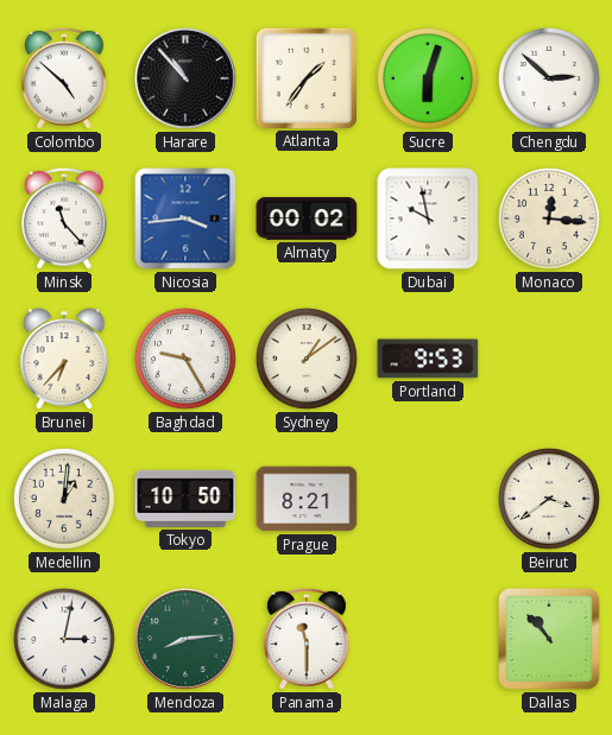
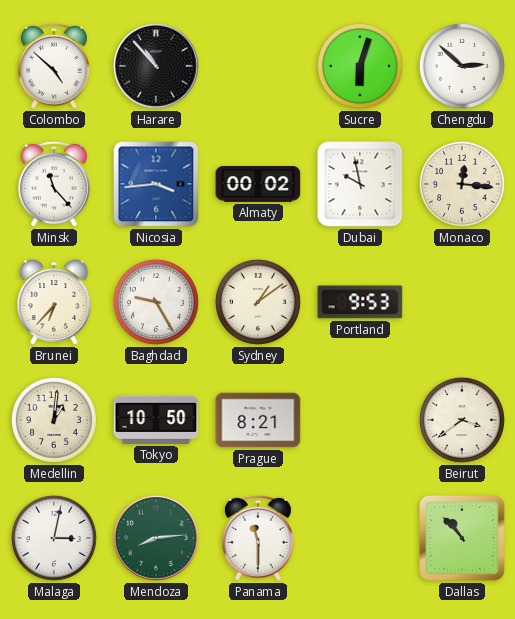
Atlanta: 1:36 -> none
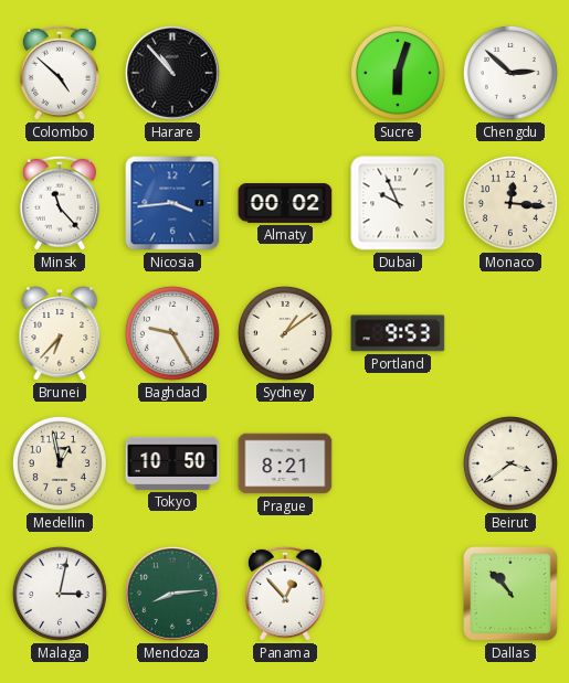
Dubai: 9:58 -> 9:56
Medellin: 1:01 -> 12:58
Panama: 11:30 -> 12:53
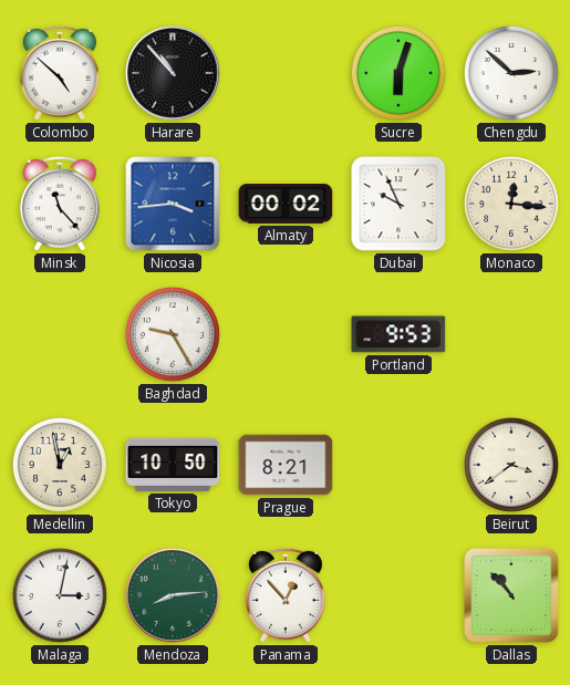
Brunei: 6:37 -> none
Sydney: 1:09 -> none
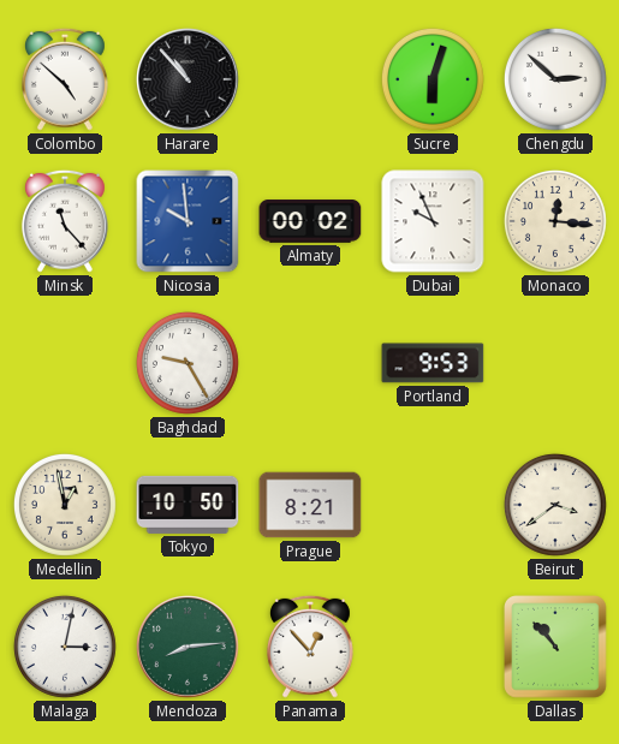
Nicosia: 3:44 -> 9:59
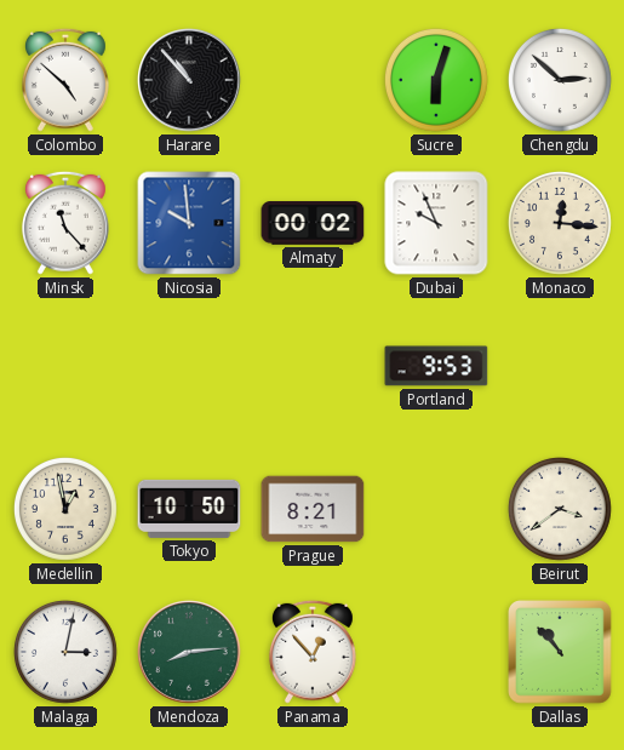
Baghdad: 9:25 -> none
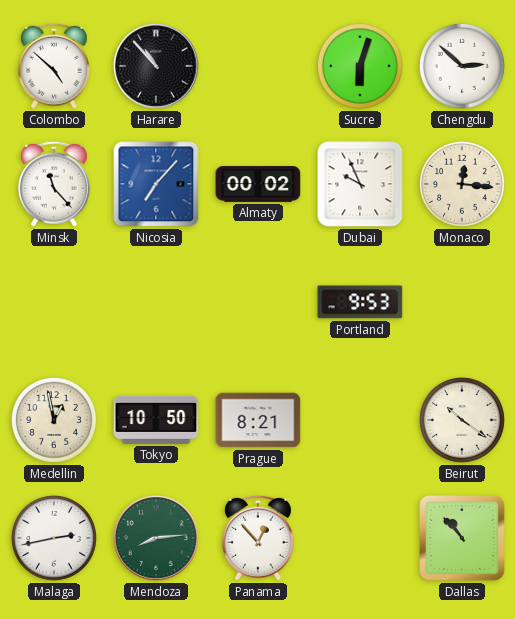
Nicosia: 9:59 -> 7:07
Beirut: 3:39 -> 10:21
Malaga: 3:02 -> 2:43
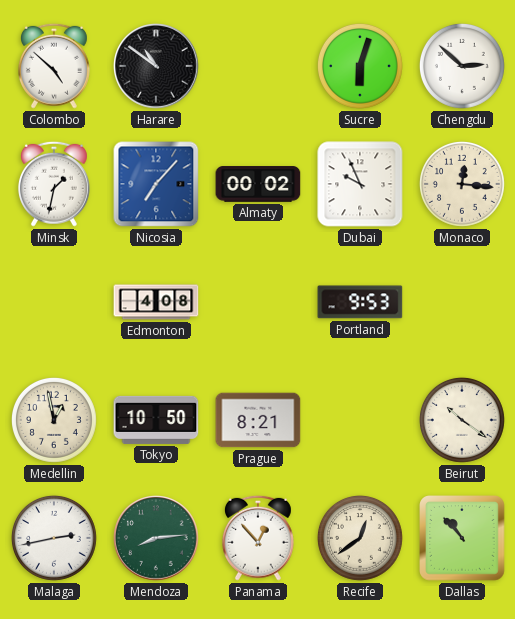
Harare: 10:53 -> 10:51
Minsk: 11:23 -> 1:32
Edmonton: none -> 4:08
Recife: none -> 12:39
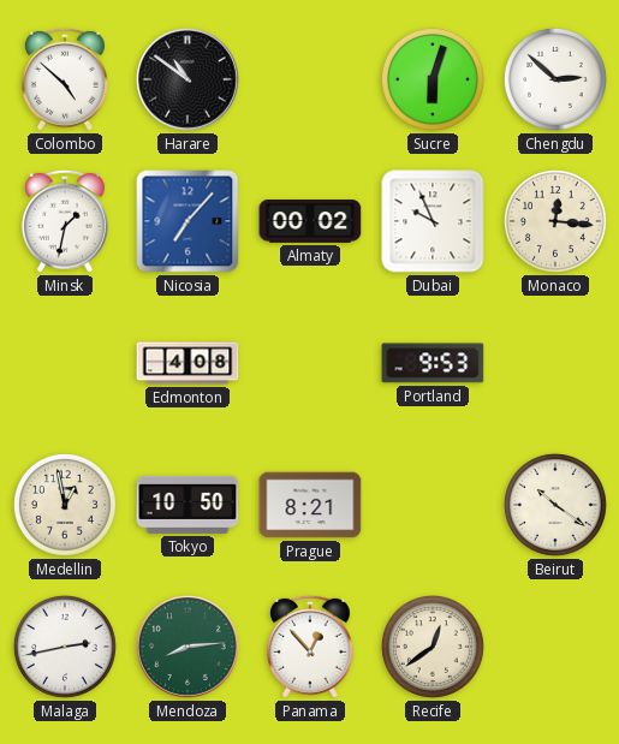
Dallas: 10:53 -> none
